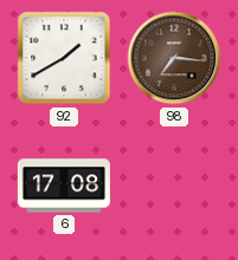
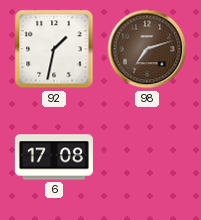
92: 1:40 -> 1:32
98: 7:16 -> 7:12
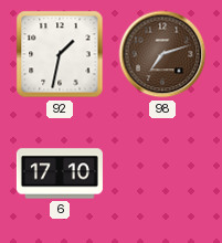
6: 17:08 -> 17:10
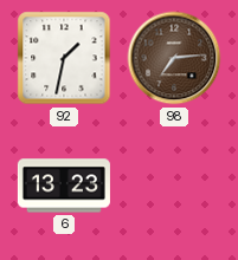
98: 7:12 -> 7:14
6: 17:10 -> 13:23
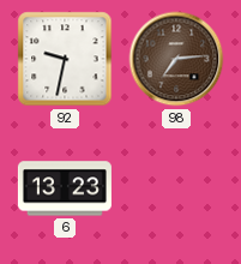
92: 1:32 -> 9:32
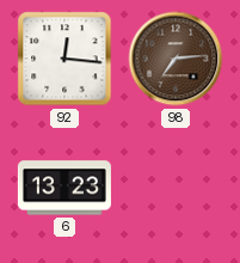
92: 9:32 -> 12:16
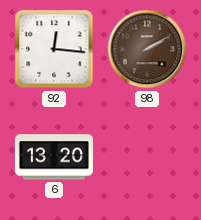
98: 7:14 -> 2:10
6: 13:23 -> 13:20
